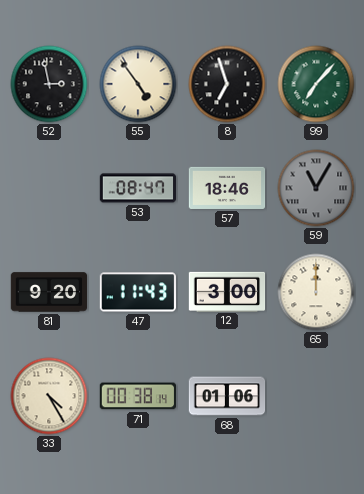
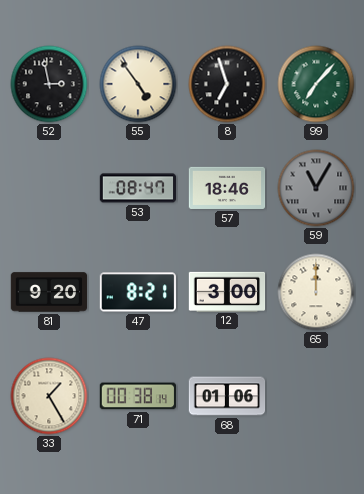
47: 11:43 -> 8:21
33: 4:25 -> 1:25
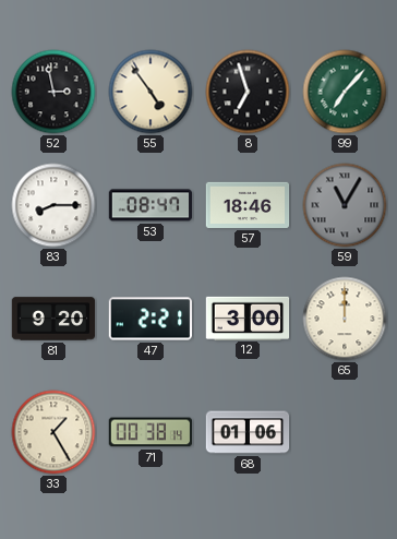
83: none -> 8:15
47: 8:21 -> 2:21
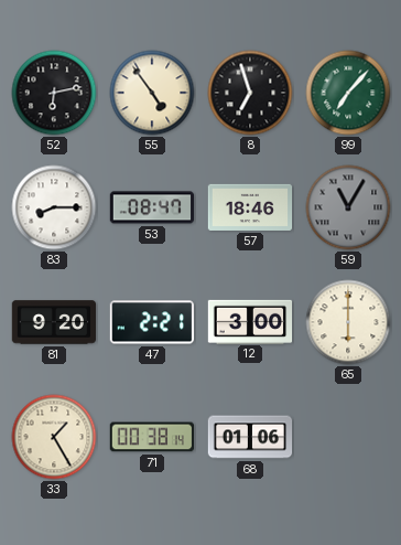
52: 2:58 -> 6:13
65: 12:00 -> 6:00
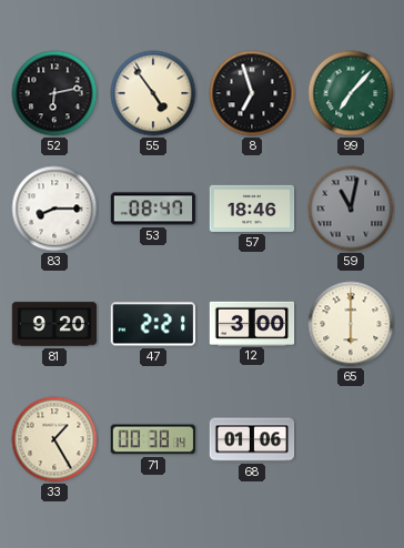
59: 11:05 -> 11:02
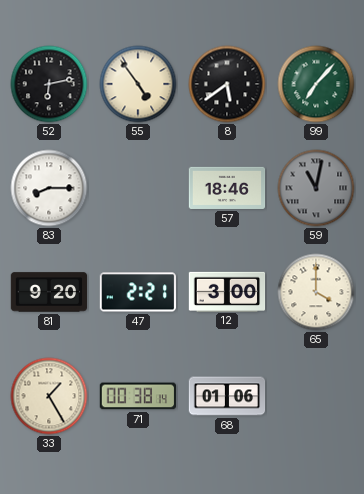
8: 6:57 -> 5:39
53: 08:47 -> none
65: 6:00 -> 4:00
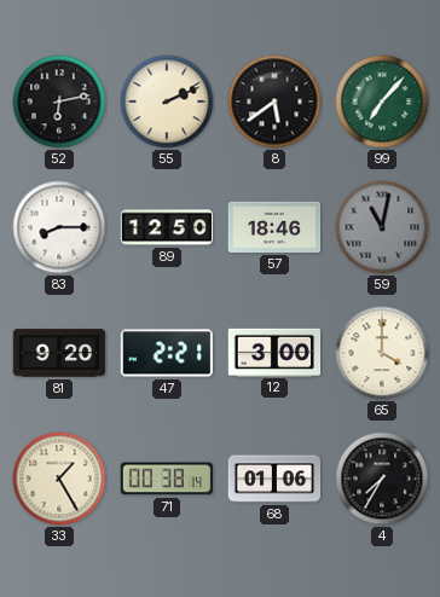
55: 4:54 -> 2:11
89: none -> 12:50
4: none -> 7:35
